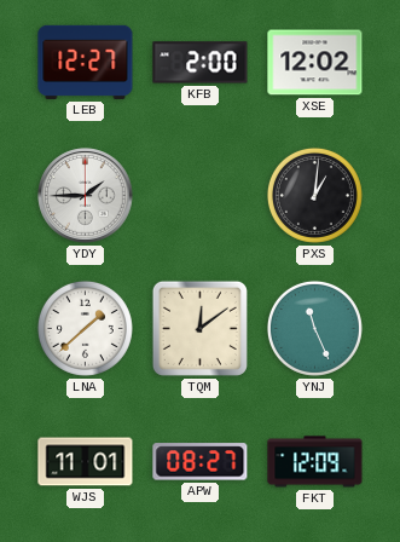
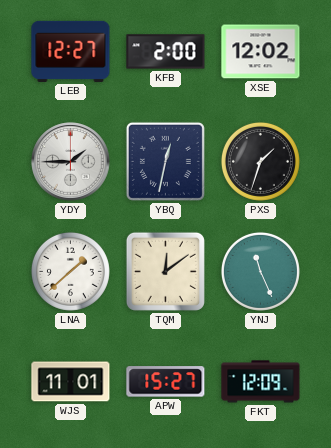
YBQ: none -> 12:32
PXS: 1:01 -> 1:33
APW: 08:27 -> 15:27
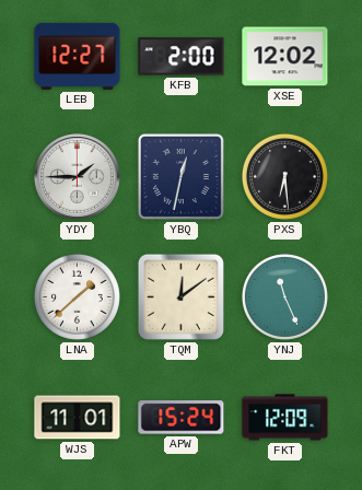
PXS: 1:33 -> 6:29
APW: 15:27 -> 15:24
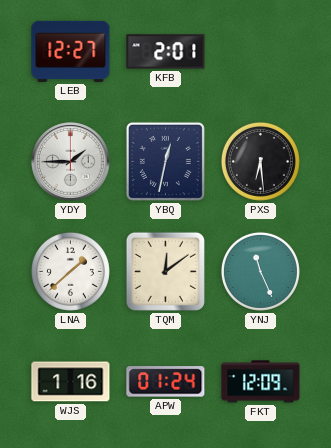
KFB: 2:00 -> 2:01
XSE: 12:02 -> none
WJS: 11:01 -> 1:16
APW: 15:24 -> 01:24
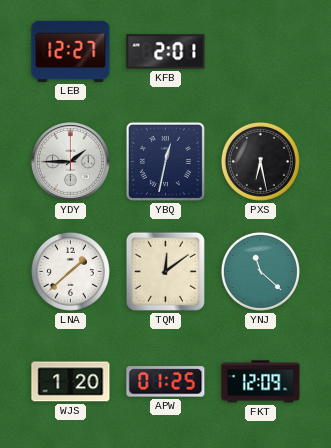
PXS: 6:29 -> 6:28
YNJ: 11:26 -> 11:22
WJS: 1:16 -> 1:20
APW: 01:24 -> 01:25
